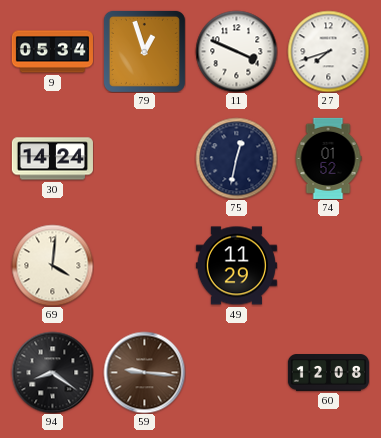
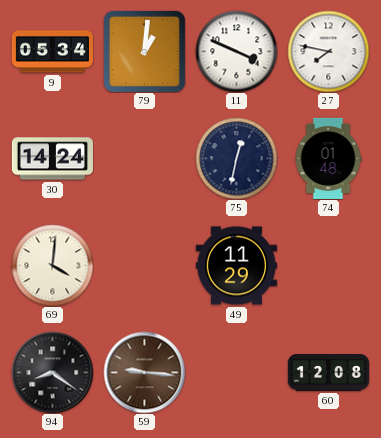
79: 12:57 -> 1:01
27: 7:42 -> 7:47
74: 01:52 -> 01:48
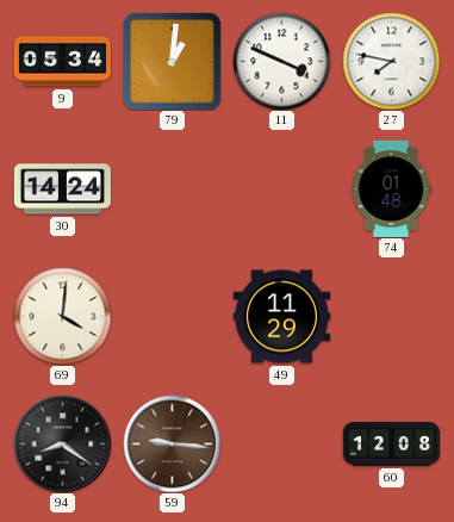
75: 12:32 -> none
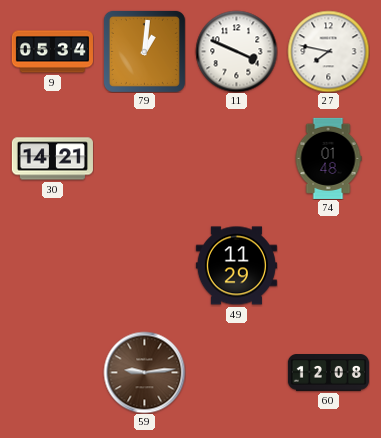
30: 14:24 -> 14:21
69: 4:01 -> none
94: 8:21 -> none
59: 9:16 -> 9:14
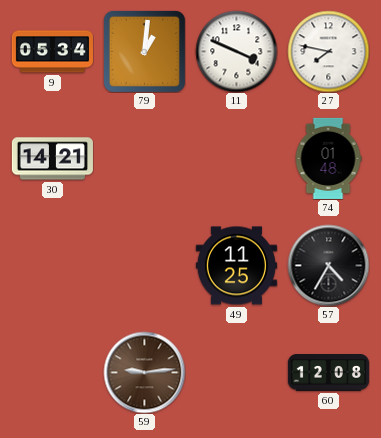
49: 11:29 -> 11:25
57: none -> 4:35
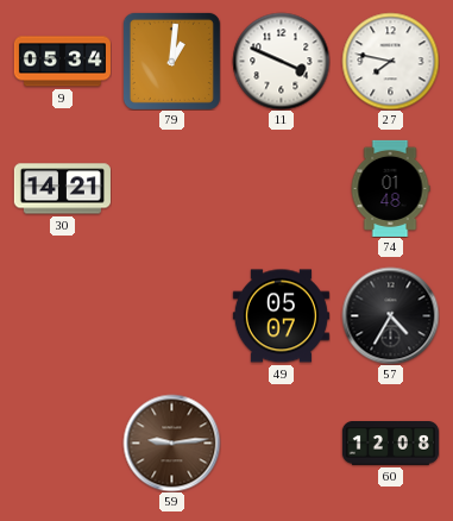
49: 11:25 -> 05:07
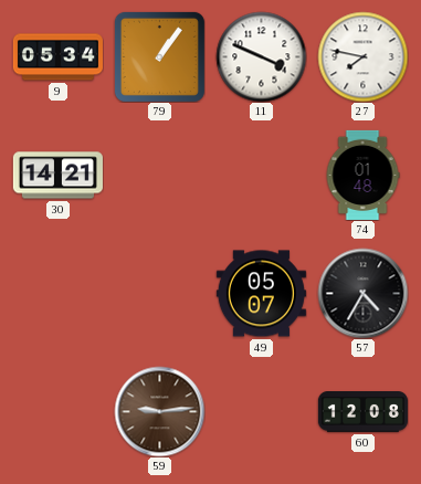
79: 1:01 -> 1:06
